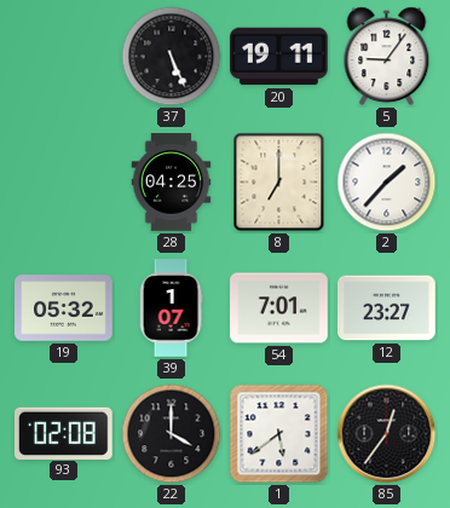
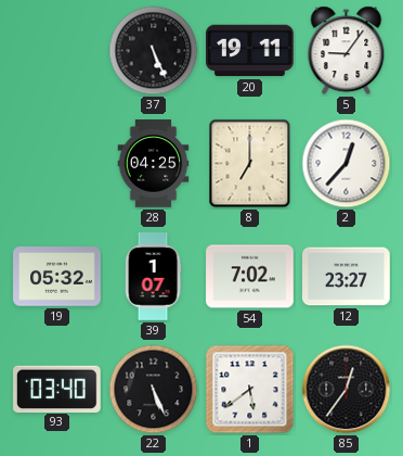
2: 1:37 -> 12:37
54: 7:01 -> 7:02
93: 02:08 -> 03:40
22: 4:00 -> 5:26
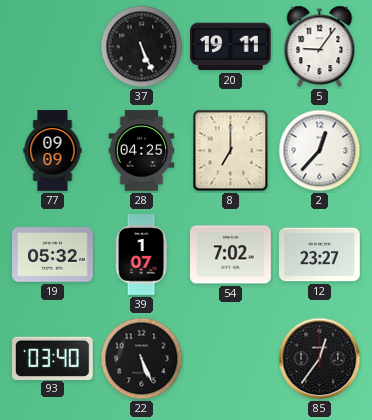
77: none -> 09:09
1: 5:39 -> none
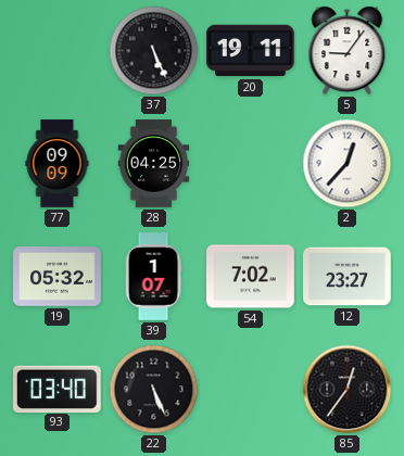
8: 7:00 -> none
